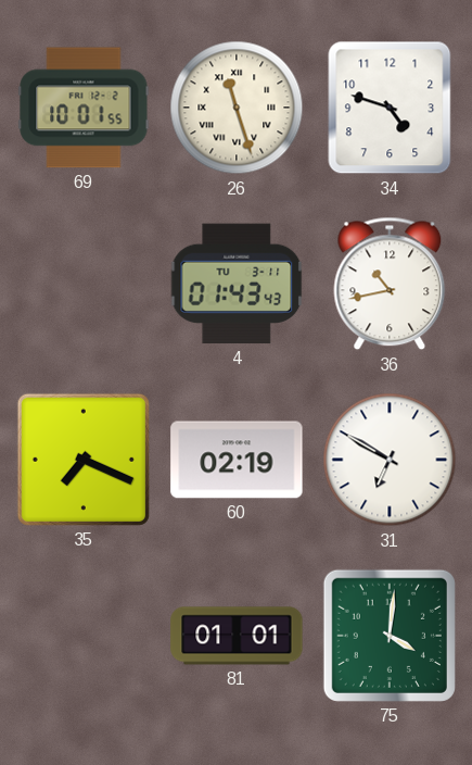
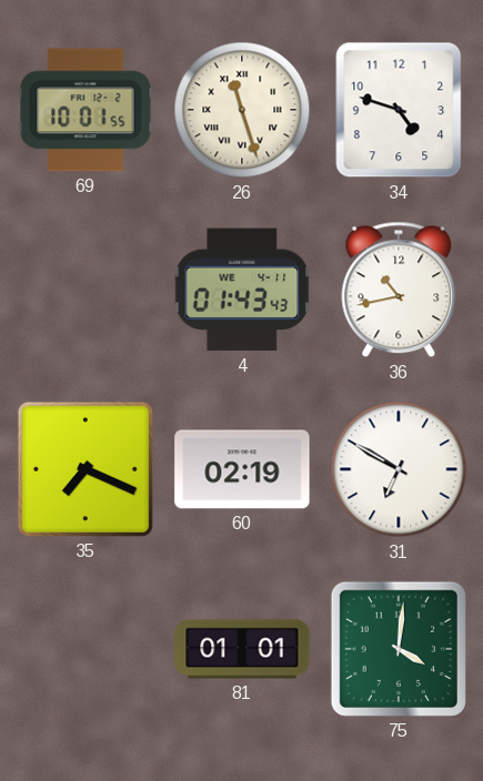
4 date: TU 3-11 -> WE 4-11
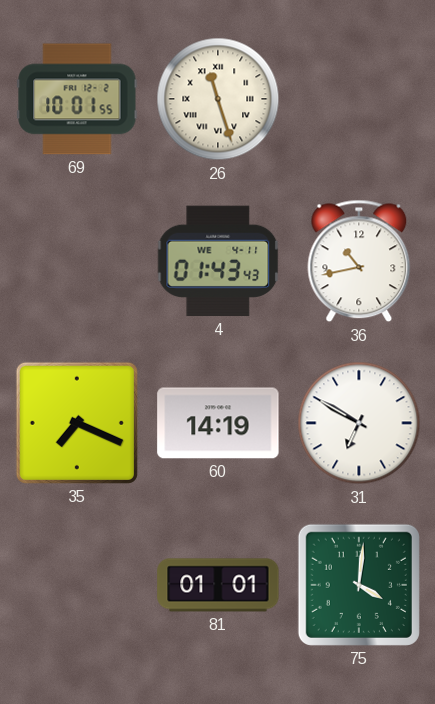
34: 4:48 -> none
60: 02:19 -> 14:19
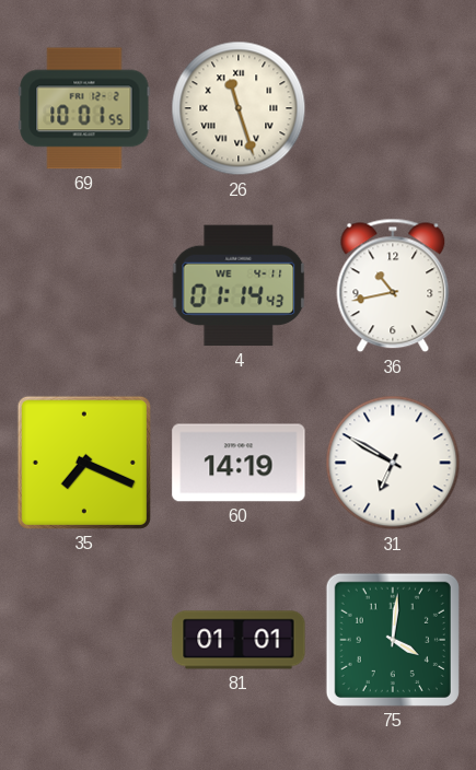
4: 01:43 -> 01:14
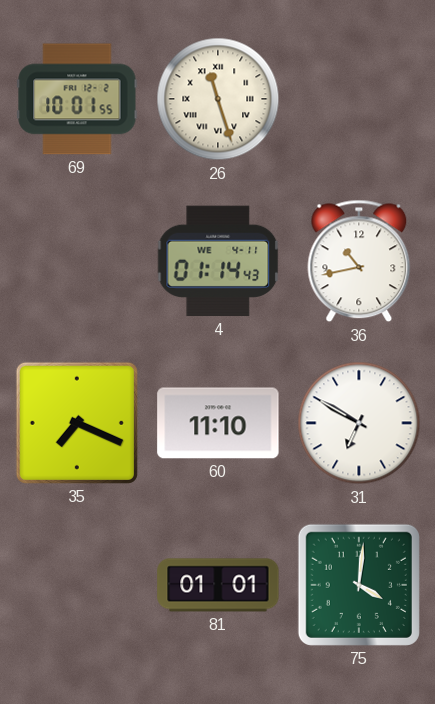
60: 14:19 -> 11:10
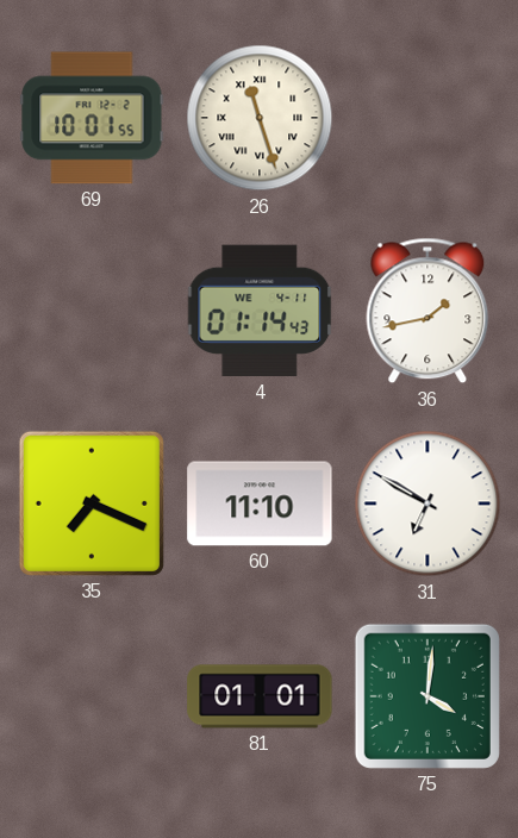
36: 10:43 -> 1:43
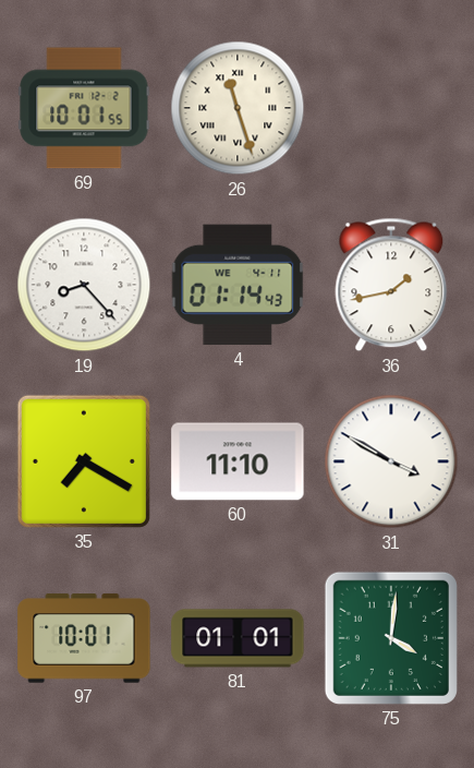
19: none -> 8:23
35: 7:19 -> 7:20
31: 6:50 -> 3:50
97: none -> 10:01
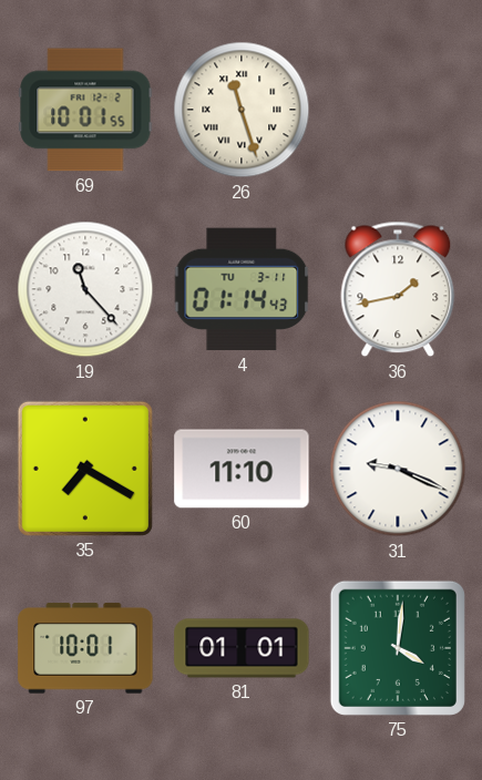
19: 8:23 -> 11:23
4 date: WE 4-11 -> TU 3-11
31: 3:50 -> 9:19
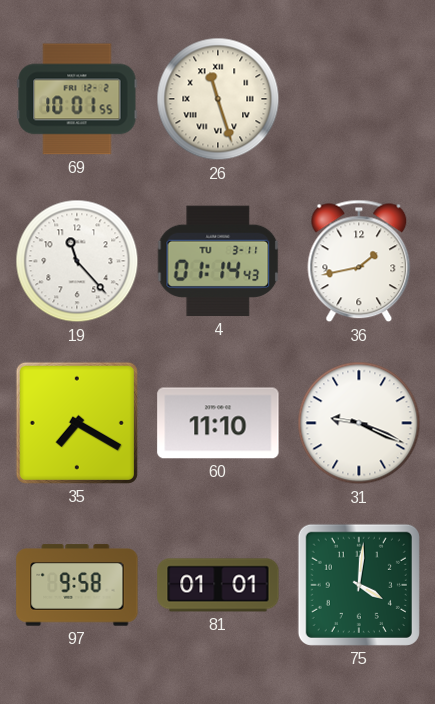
97: 10:01 -> 9:58
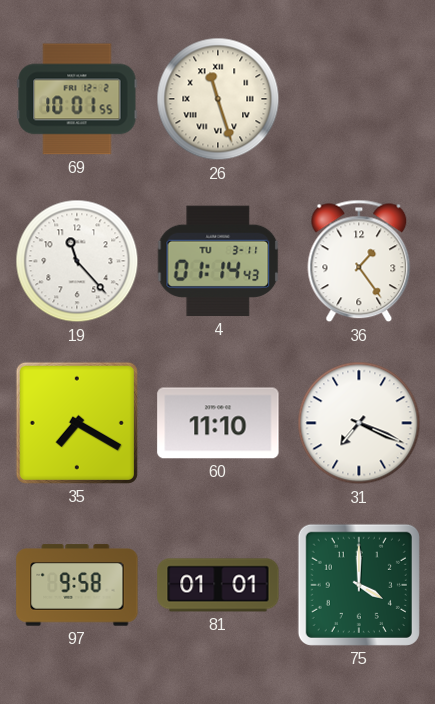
36: 1:43 -> 1:24
31: 9:19 -> 7:19
75: 4:01 -> 4:00
